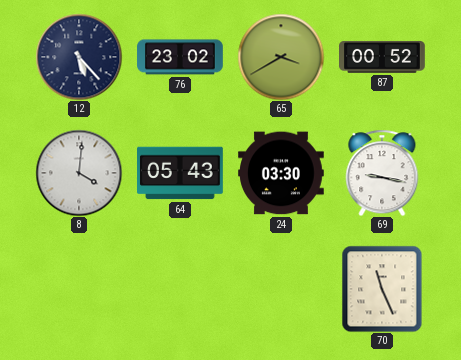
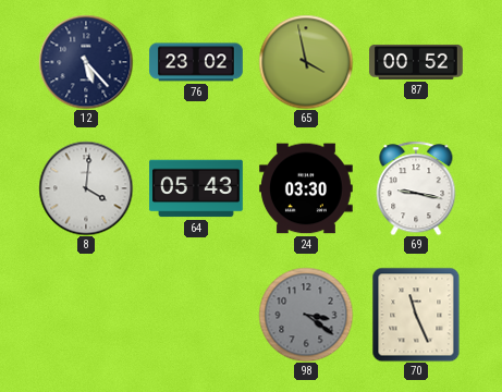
65: 3:40 -> 3:58
98: none -> 3:21
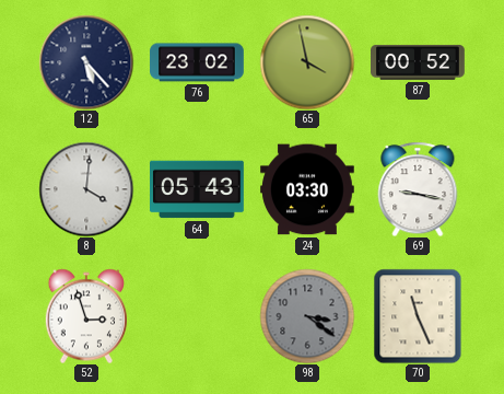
52: none -> 2:57
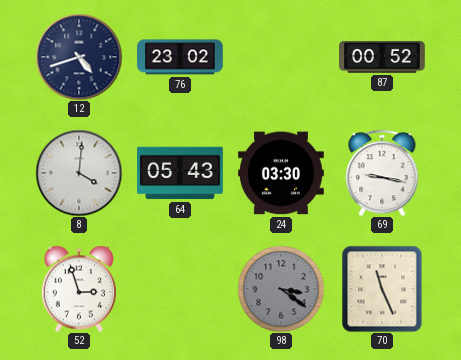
12: 5:23 -> 4:42
65: 3:58 -> none
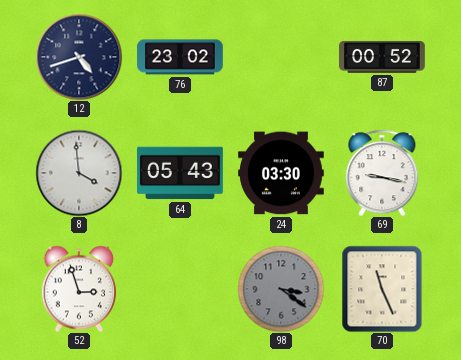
8: 4:01 -> 3:59
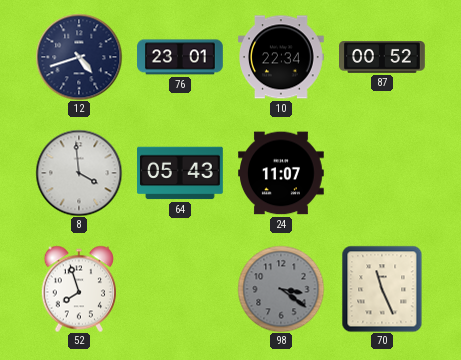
76: 23:02 -> 23:01
10: none -> 22:34
24: 03:30 -> 11:07
69: 9:17 -> none
52: 2:57 -> 7:57
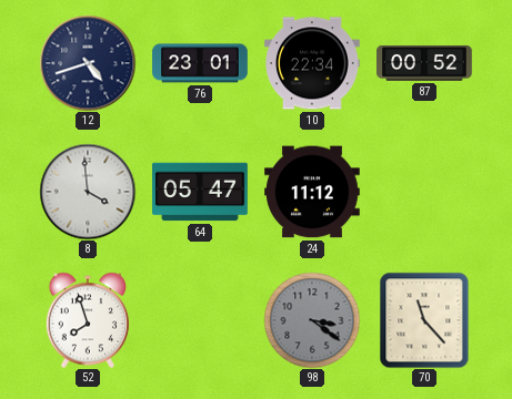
64: 05:43 -> 05:47
24: 11:07 -> 11:12
70: 11:26 -> 11:23
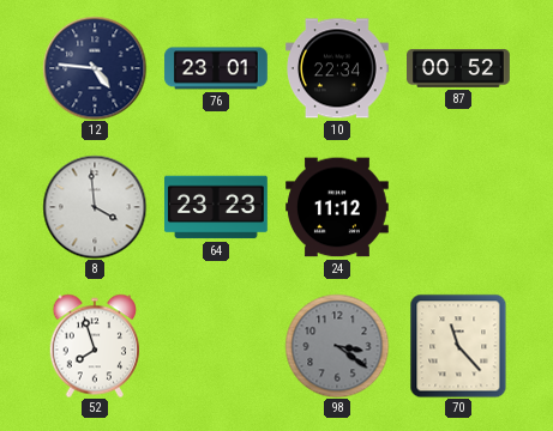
12: 4:42 -> 4:46
64: 05:47 -> 23:23
